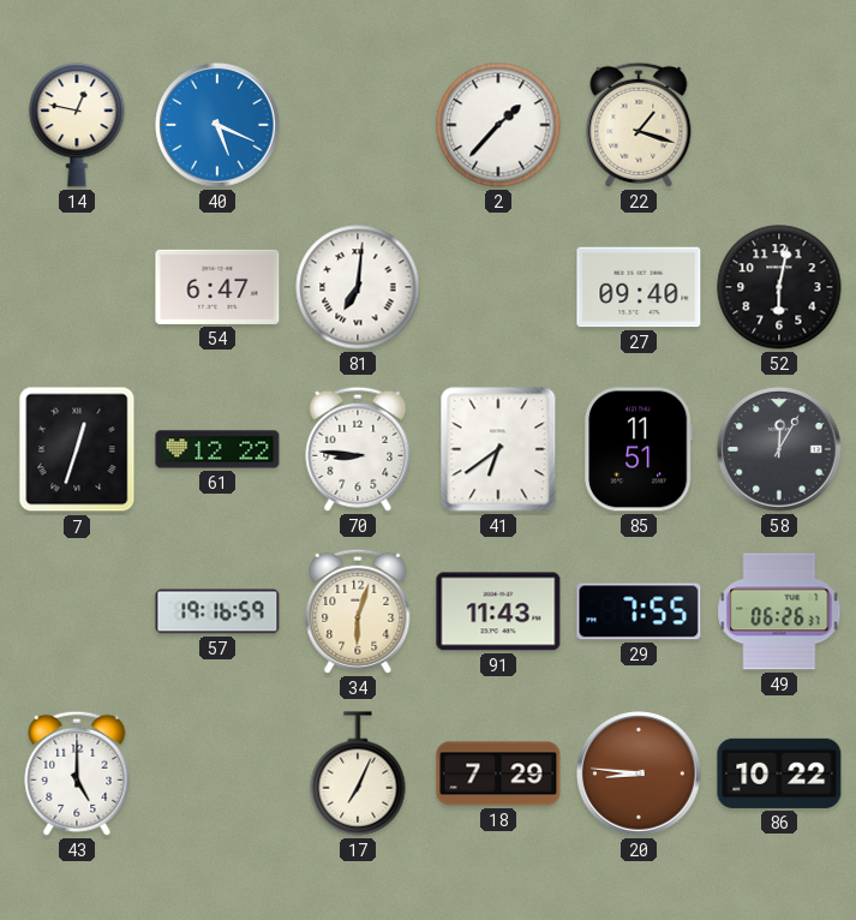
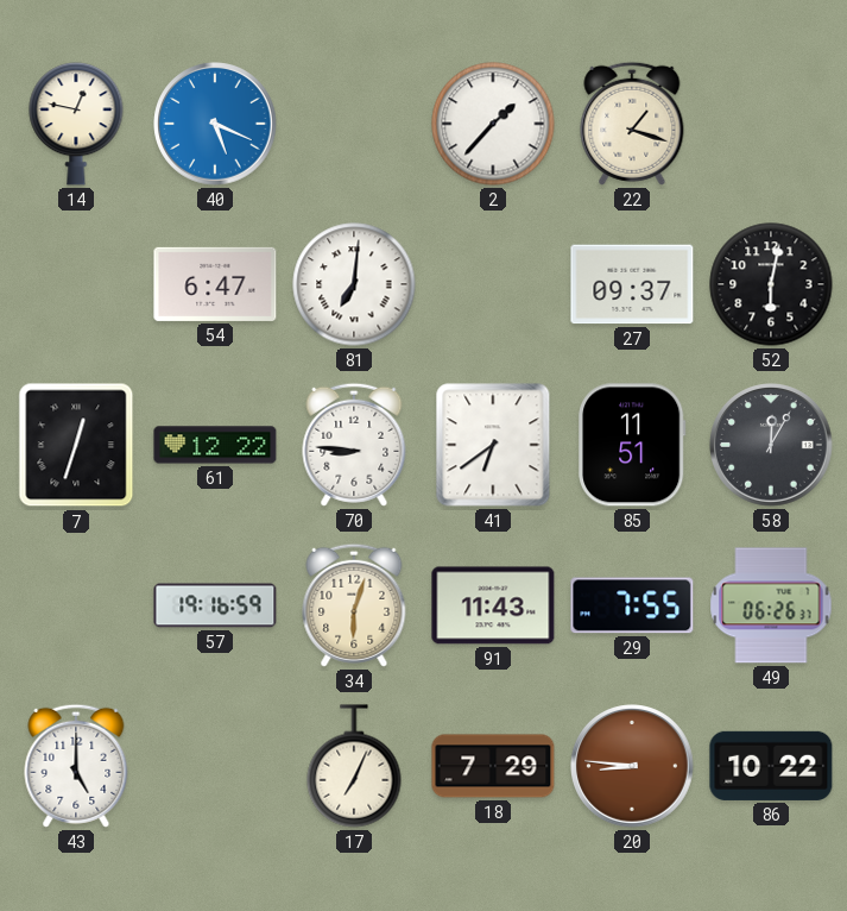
27: 09:40 -> 09:37
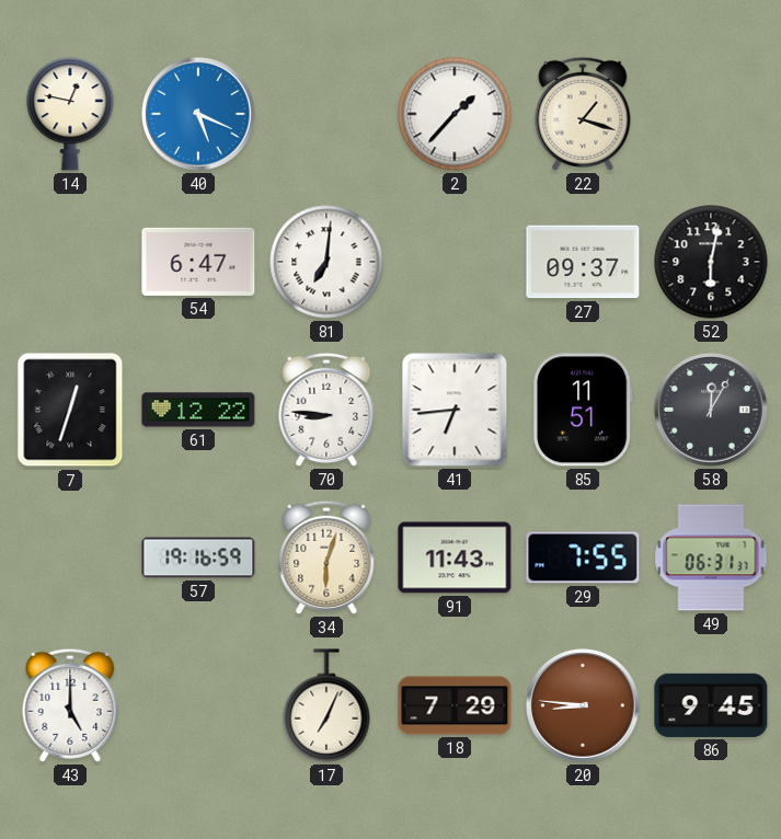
41: 6:39 -> 6:44
49: 06:26 -> 06:31
86: 10:22 -> 9:45
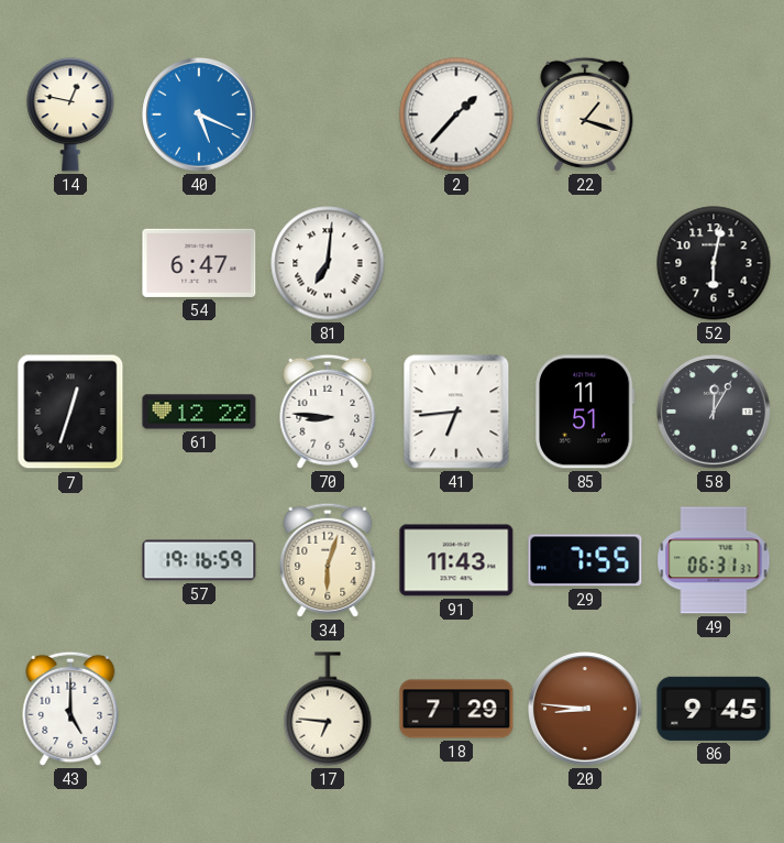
27: 09:37 -> none
17: 7:04 -> 6:46
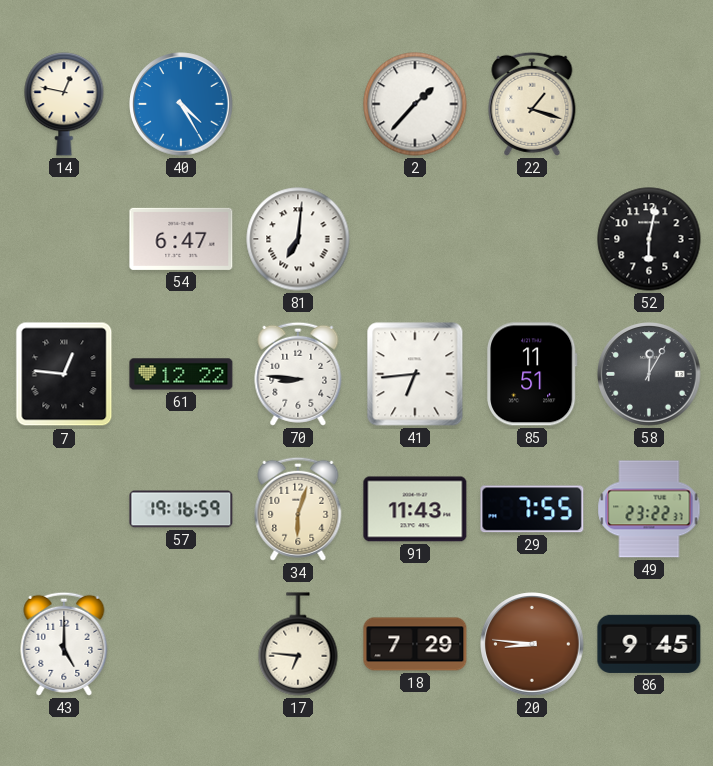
40: 5:19 -> 4:25
7: 12:33 -> 12:46
49: 06:31 -> 23:22
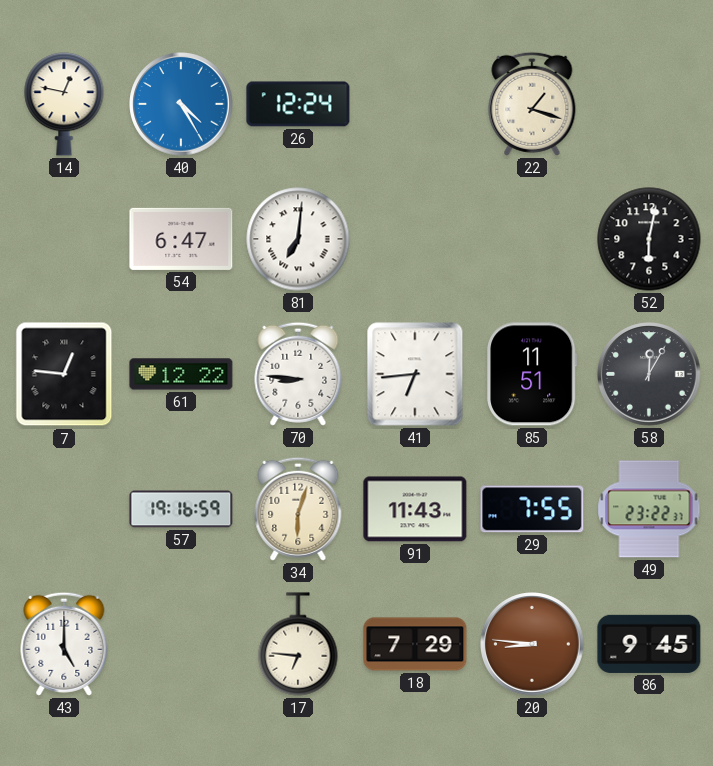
26: none -> 12:24
2: 1:37 -> none
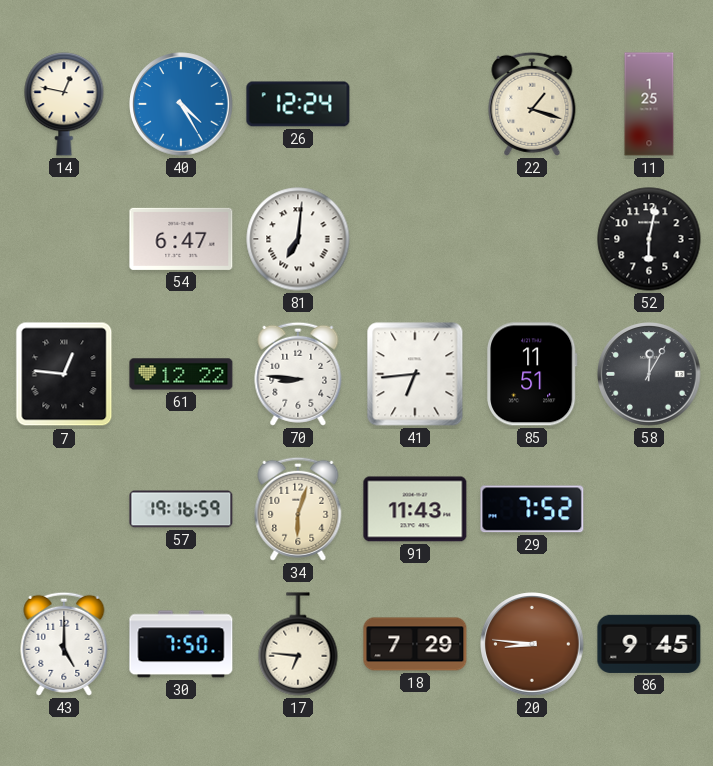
11: none -> 1:25
29: 7:55 -> 7:52
49: 23:22 -> none
30: none -> 7:50
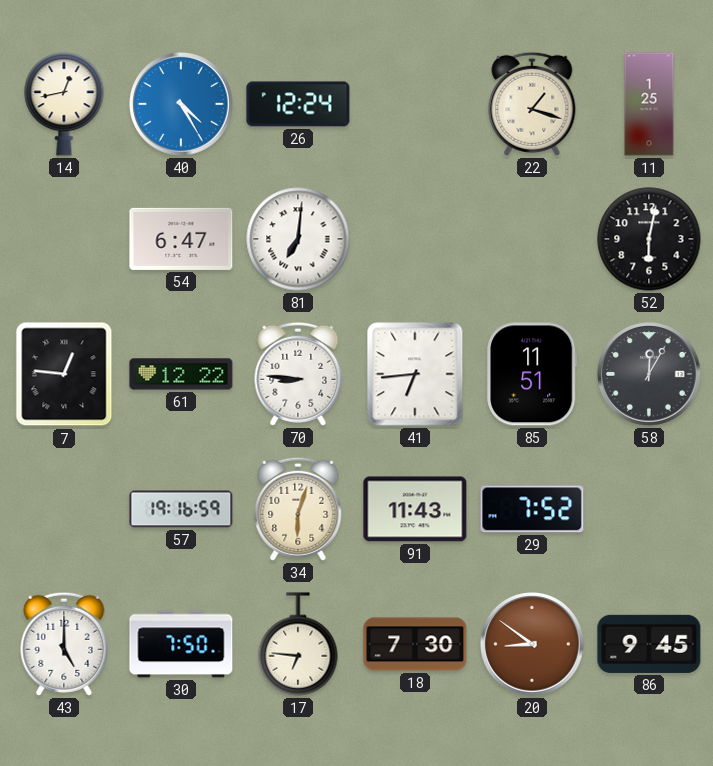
14: 12:47 -> 12:43
18: 7:29 -> 7:30
20: 8:46 -> 8:51
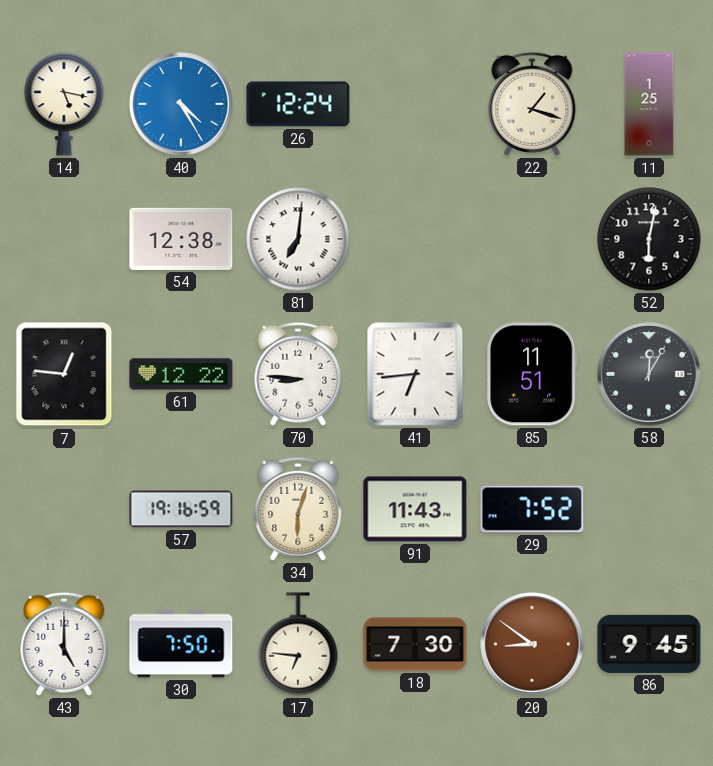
14: 12:43 -> 5:17
54: 6:47 -> 12:38
